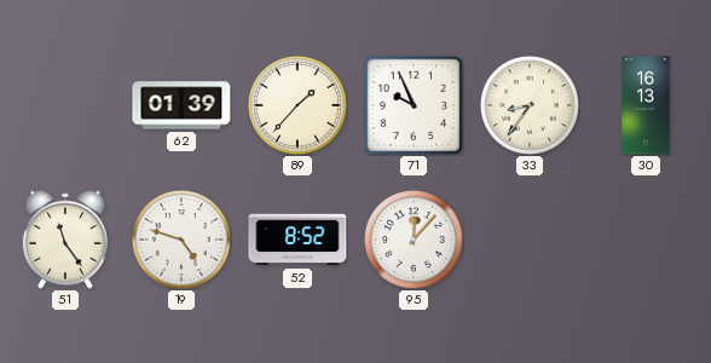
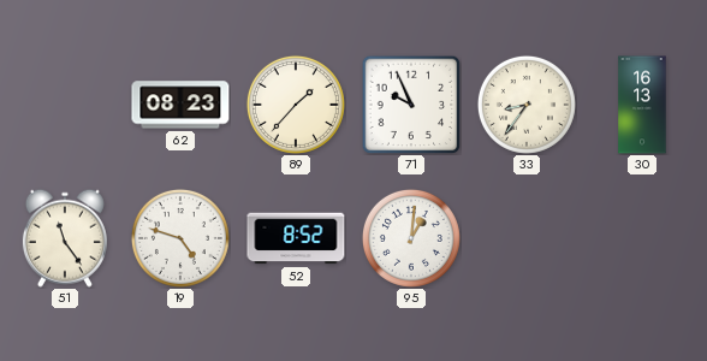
62: 01:39 -> 08:23
95: 12:07 -> 1:01
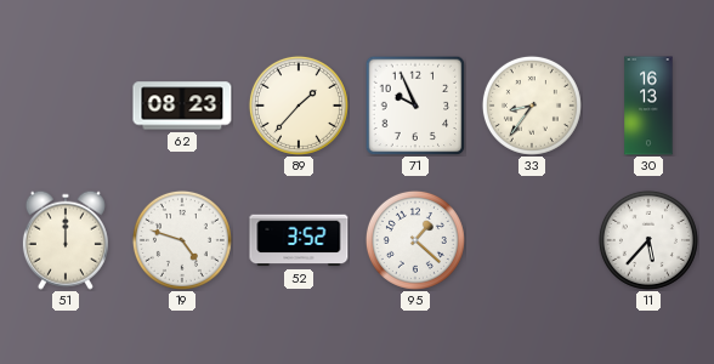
51: 11:24 -> 12:00
52: 8:52 -> 3:52
95: 1:01 -> 1:22
11: none -> 5:37
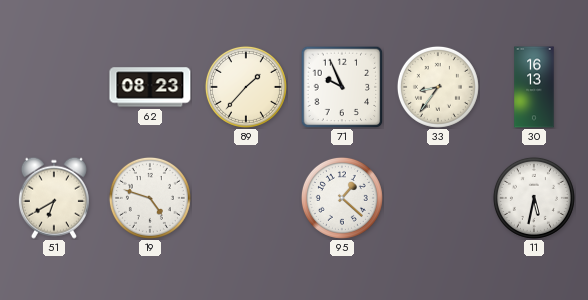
51: 12:00 -> 6:40
52: 3:52 -> none
11: 5:37 -> 5:32
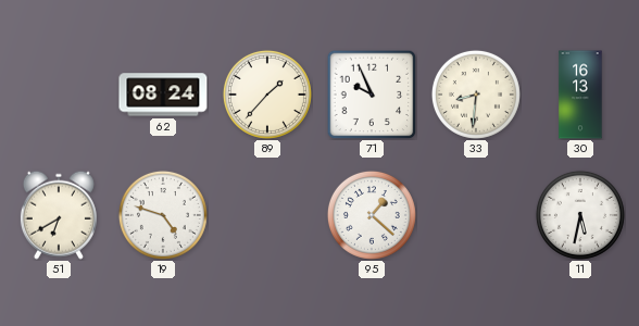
62: 08:23 -> 08:24
33: 8:36 -> 8:31
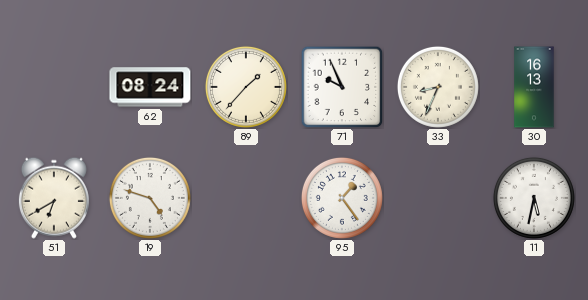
33: 8:31 -> 8:34
95: 1:22 -> 1:24
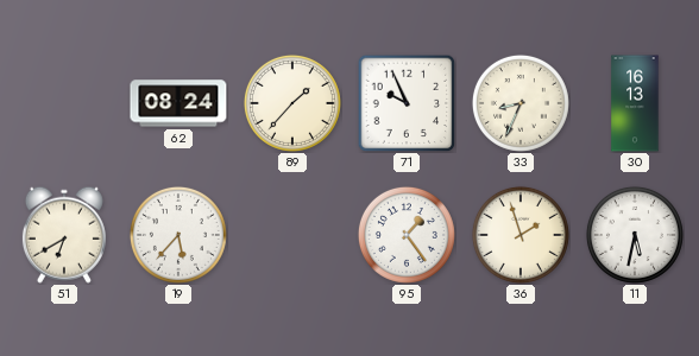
19: 4:48 -> 5:37
36: none -> 1:57
